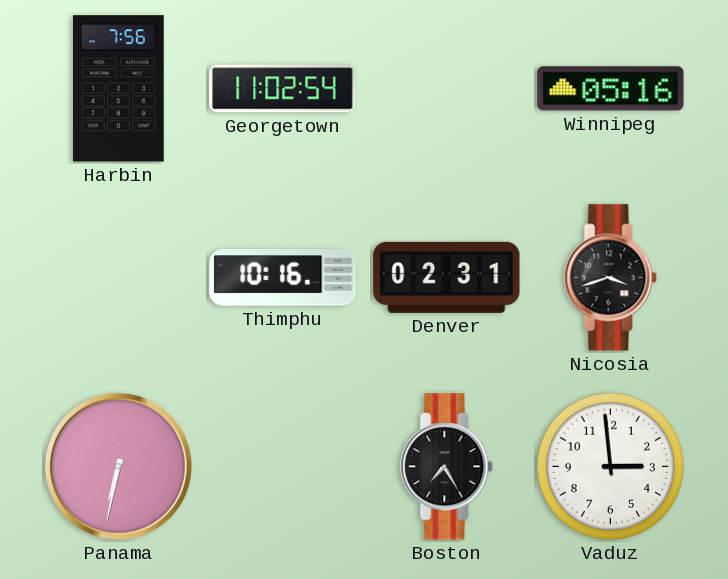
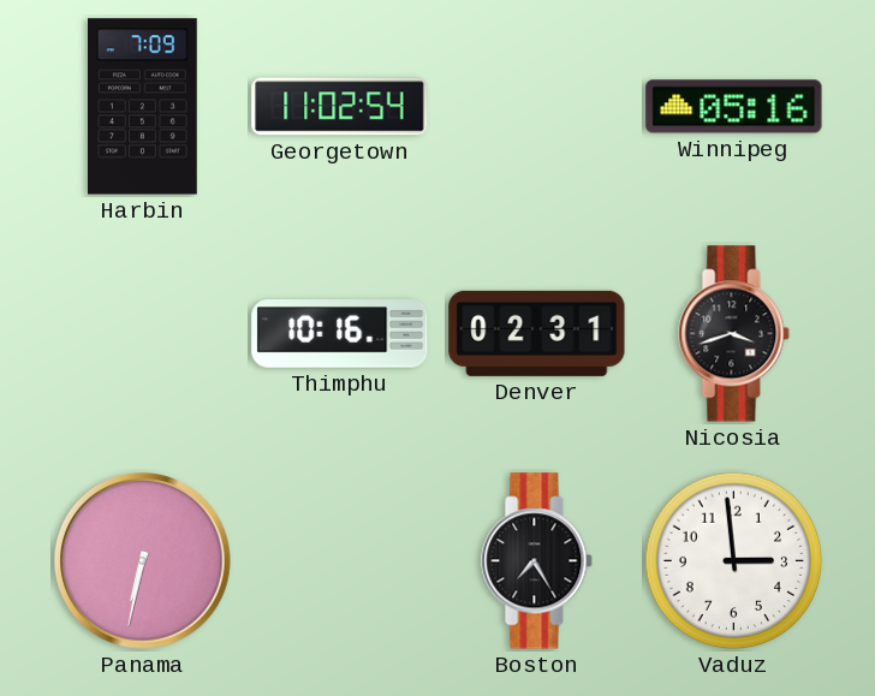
Harbin: 7:56 -> 7:09
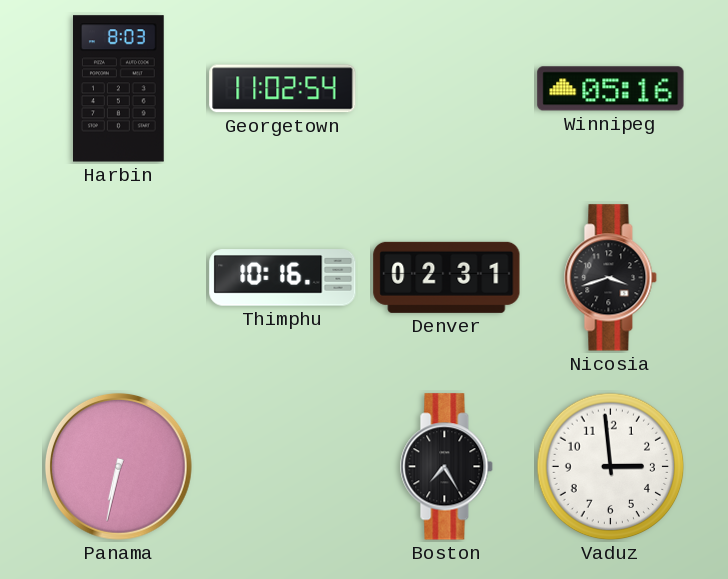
Harbin: 7:09 -> 8:03
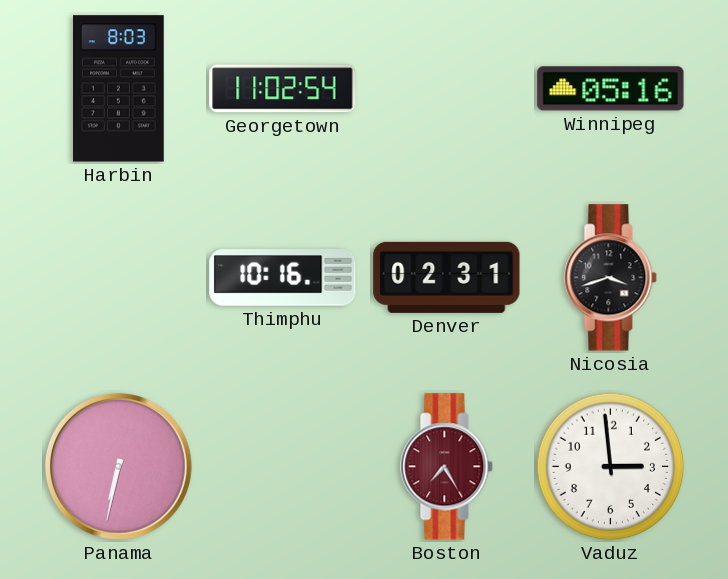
Boston dial: black -> burgundy
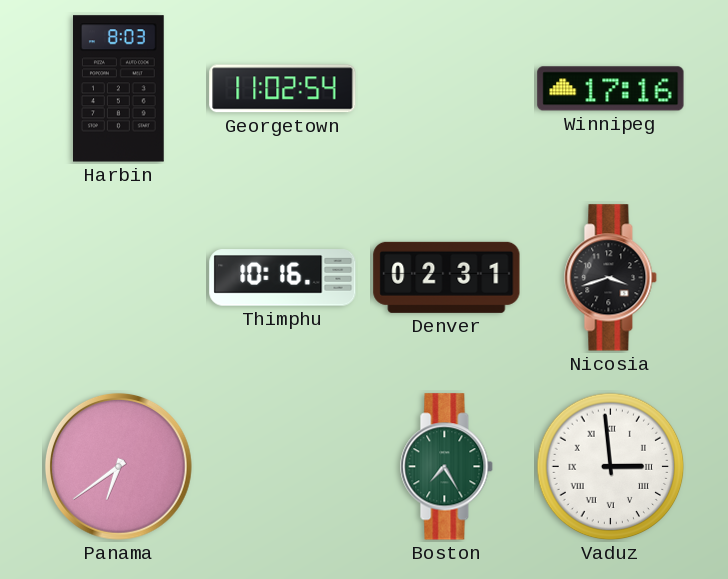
Winnipeg: 05:16 -> 17:16
Panama: 6:32 -> 6:39
Boston dial: burgundy -> green
Vaduz numerals: Arabic -> Roman
